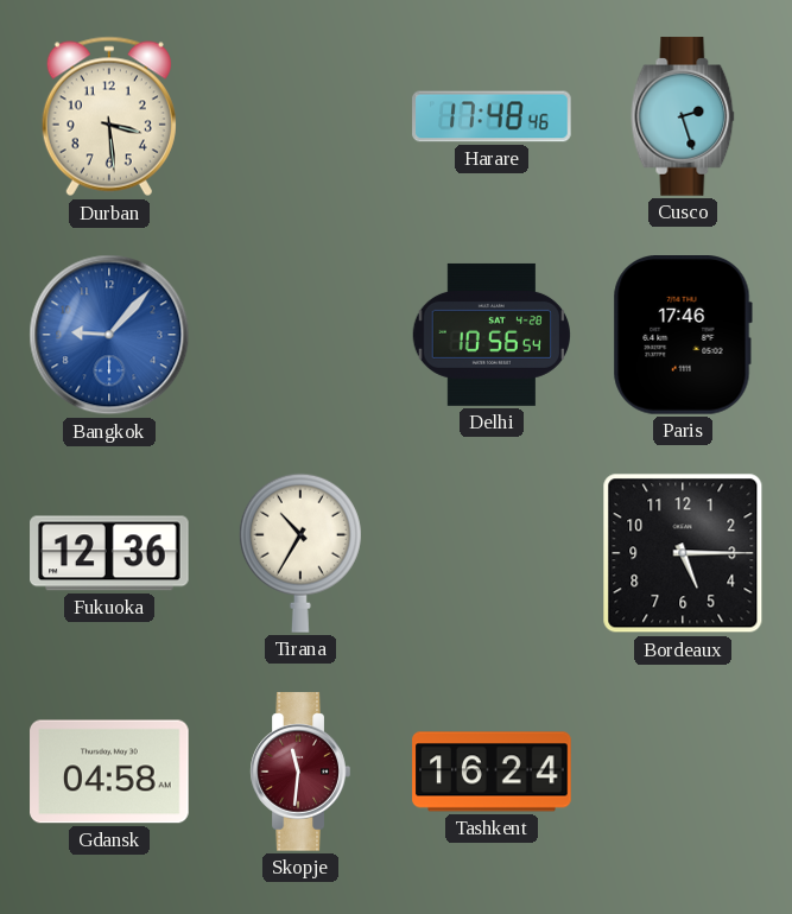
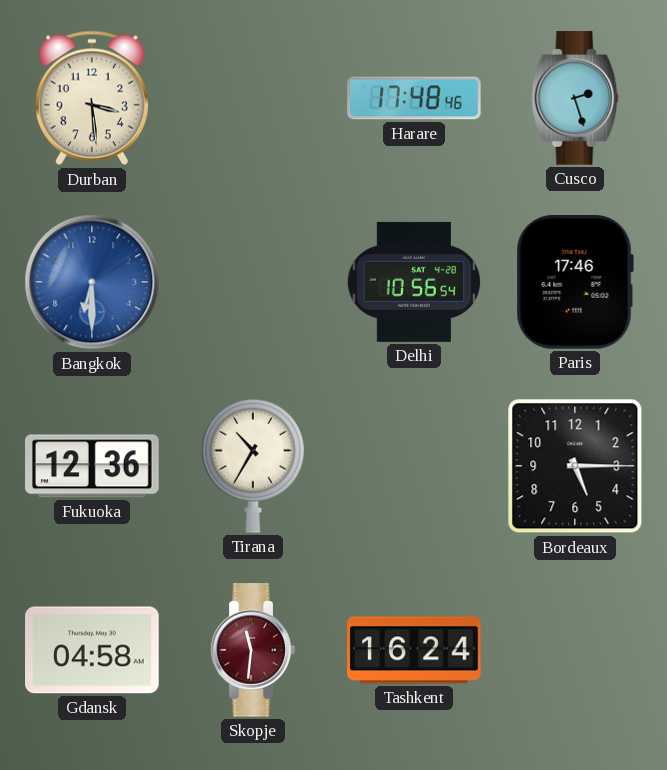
Bangkok: 9:07 -> 6:30
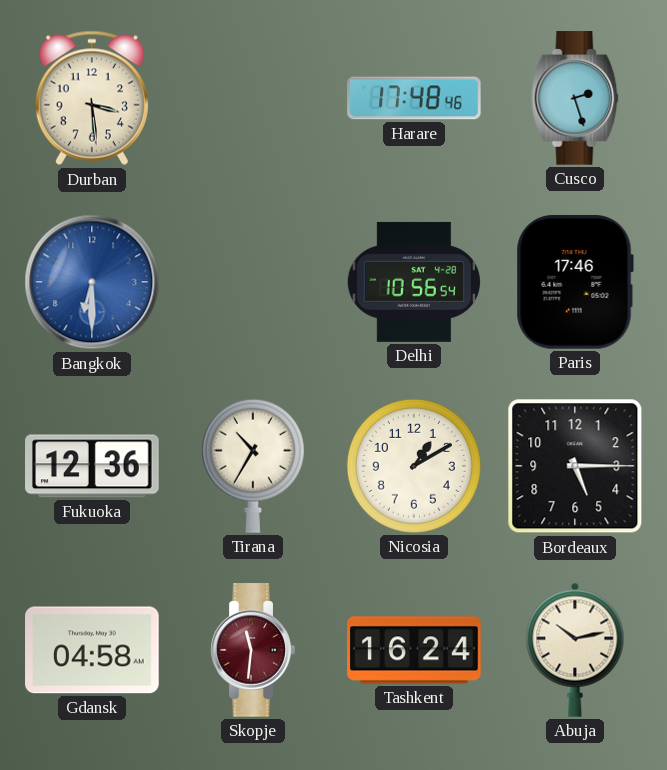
Nicosia: none -> 1:10
Abuja: none -> 10:13
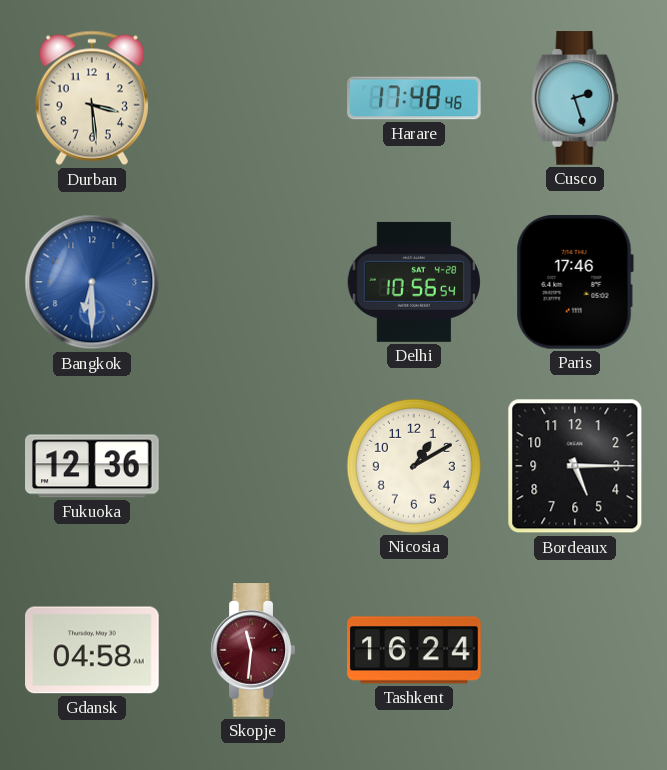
Tirana: 10:35 -> none
Abuja: 10:13 -> none
